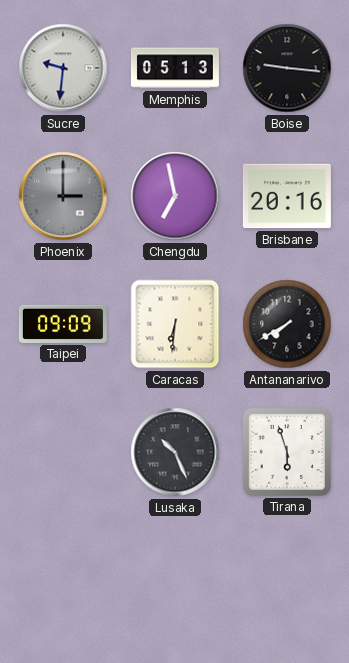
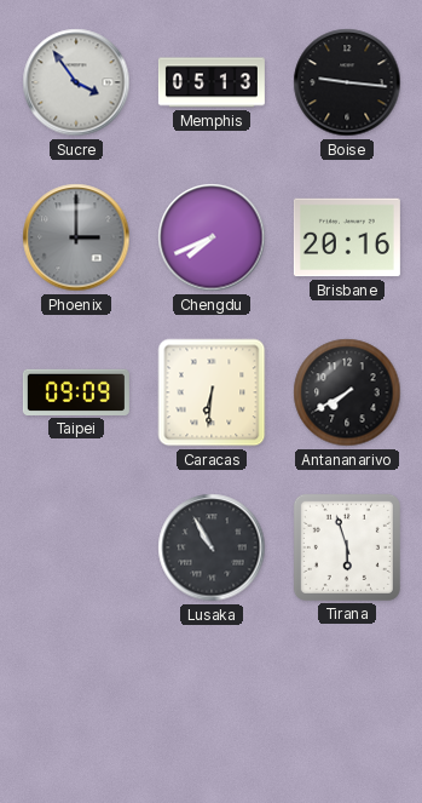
Sucre: 9:31 -> 3:54
Chengdu: 6:58 -> 7:41
Lusaka: 10:26 -> 10:55
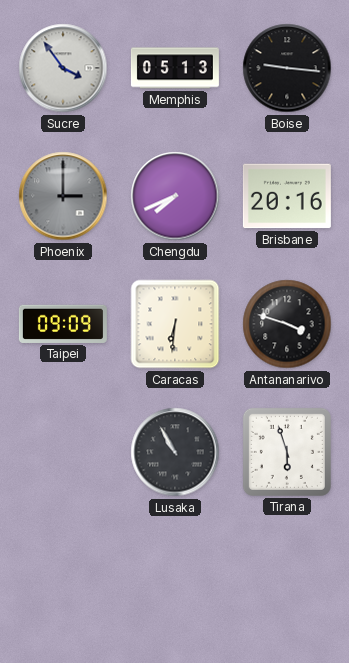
Antananarivo: 7:40 -> 3:48
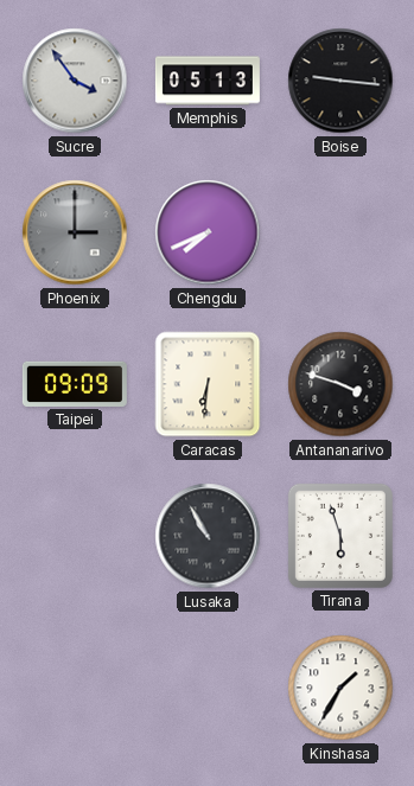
Brisbane: 20:16 -> none
Kinshasa: none -> 1:35
